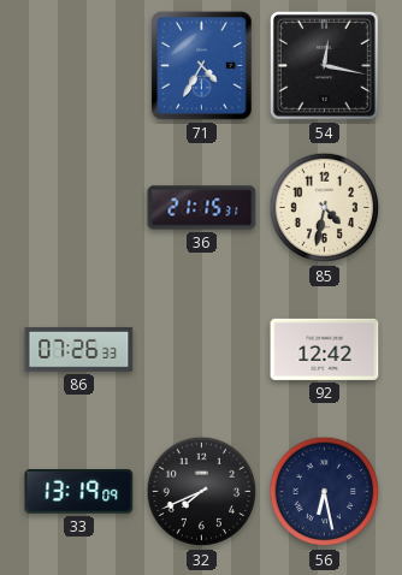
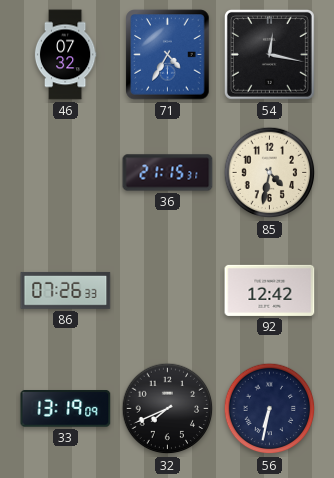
46: none -> 07:32
56: 6:28 -> 6:32
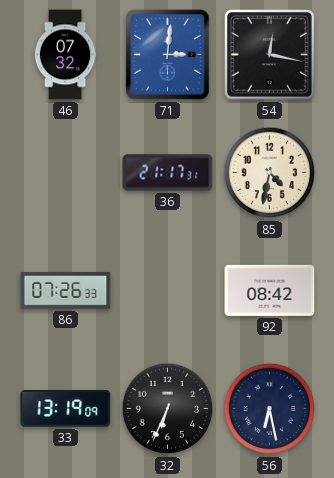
71: 4:35 -> 3:01
36: 21:15 -> 21:17
92: 12:42 -> 08:42
32: 7:41 -> 6:34
56: 6:32 -> 6:28
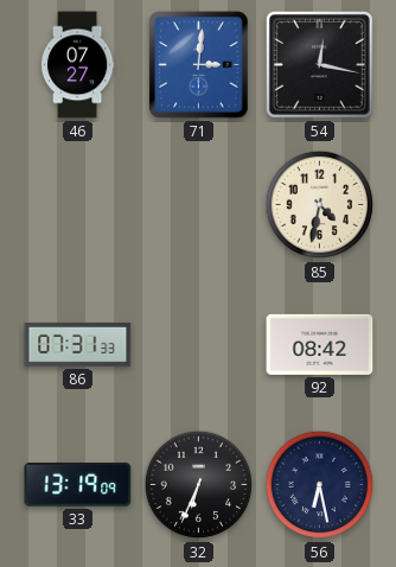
46: 07:32 -> 07:27
36: 21:17 -> none
86: 07:26 -> 07:31
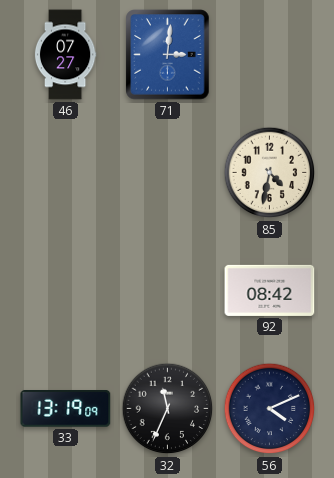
54: 12:17 -> none
86: 07:31 -> none
32: 6:34 -> 11:34
56: 6:28 -> 4:11
